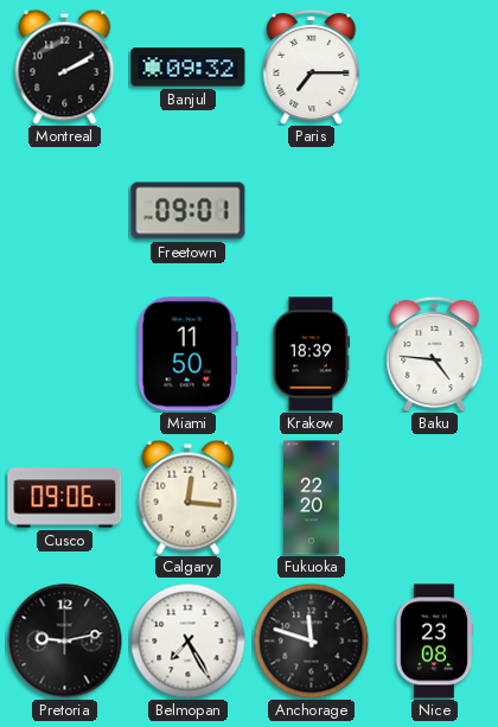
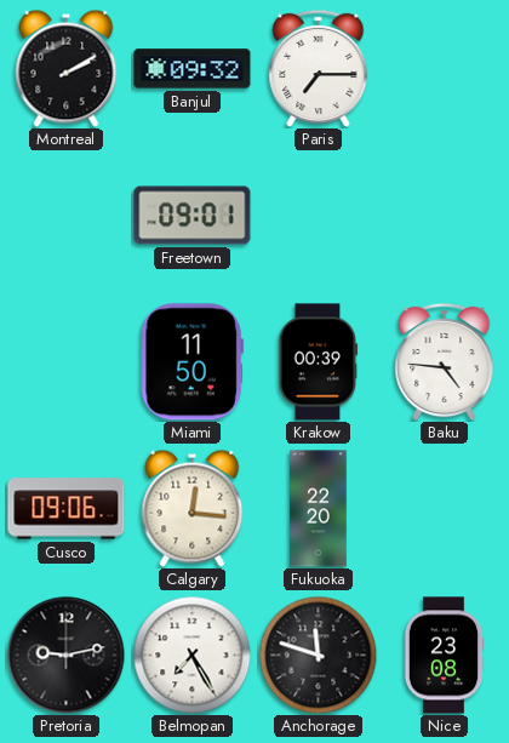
Krakow: 18:39 -> 00:39
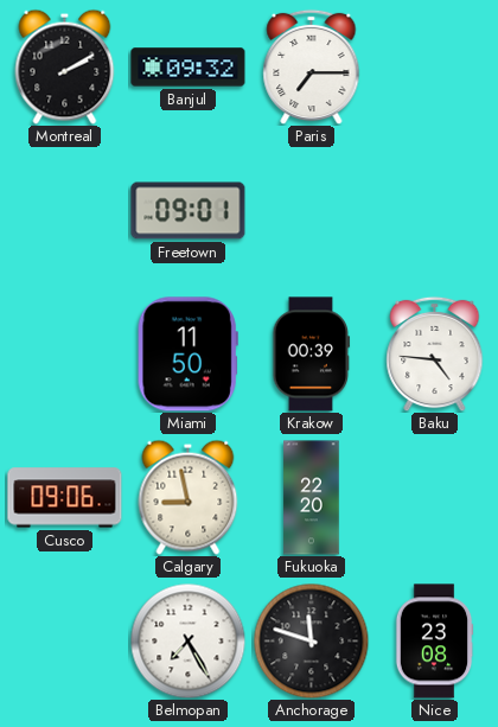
Calgary: 12:16 -> 8:58
Pretoria: 9:13 -> none
